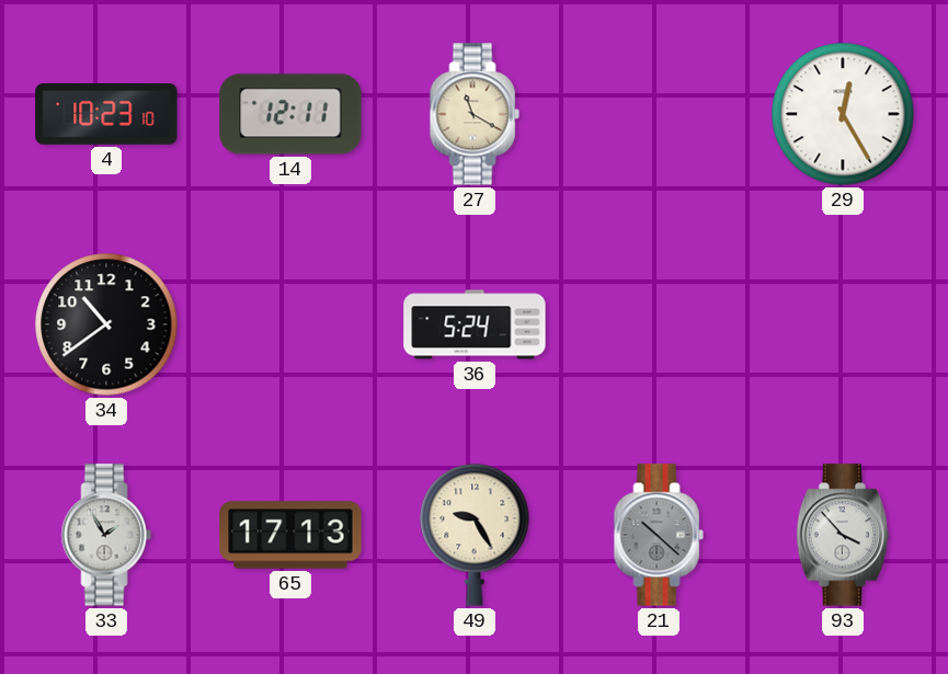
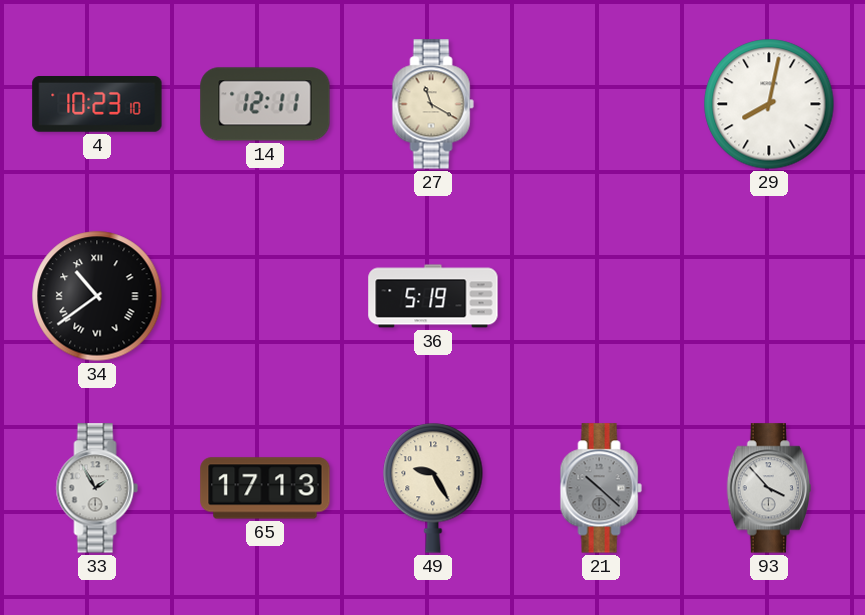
29: 12:25 -> 8:02
34 numerals: Arabic -> Roman
36: 5:24 -> 5:19
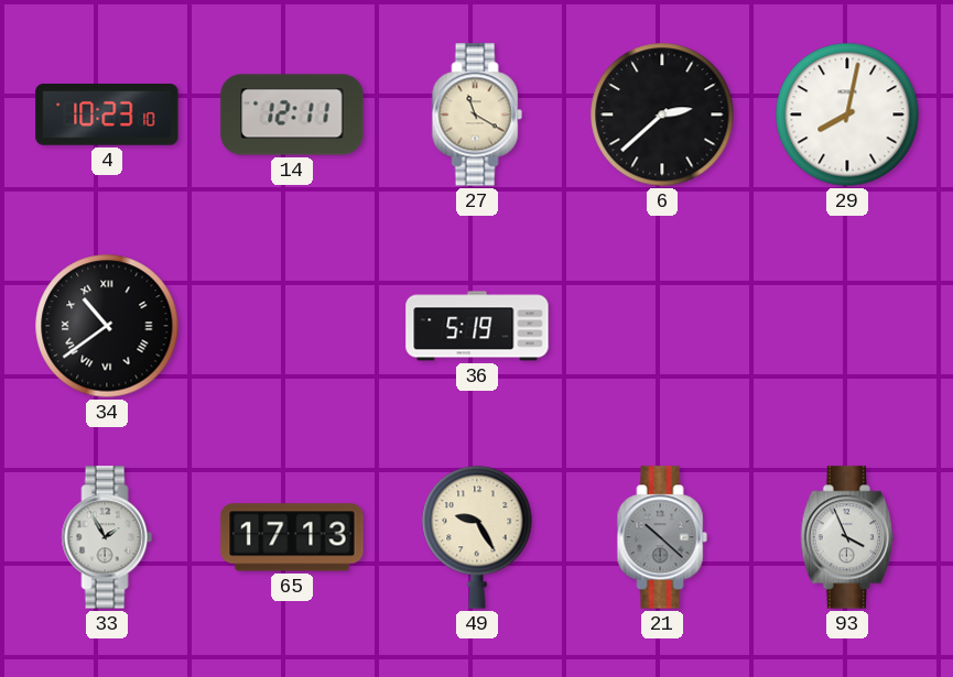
6: none -> 2:38
93: 3:53 -> 3:56
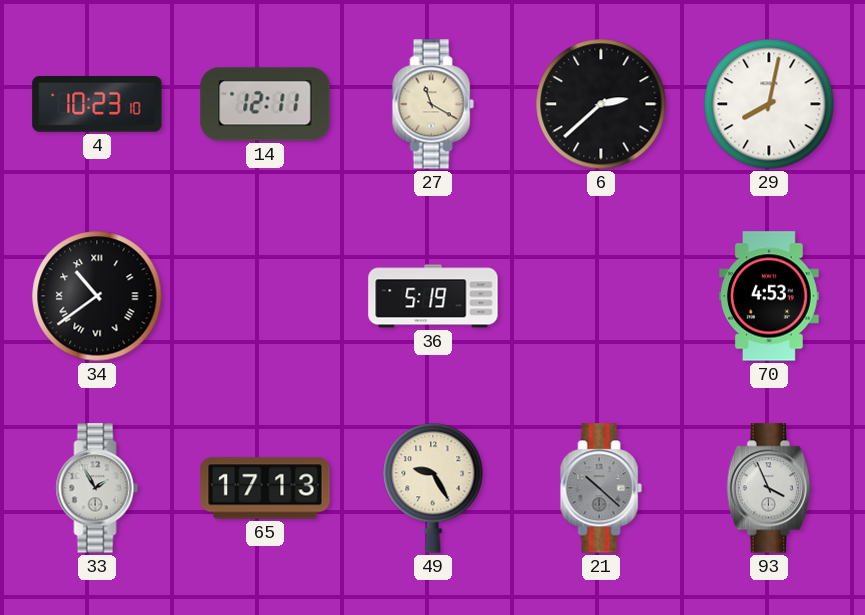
70: none -> 4:53
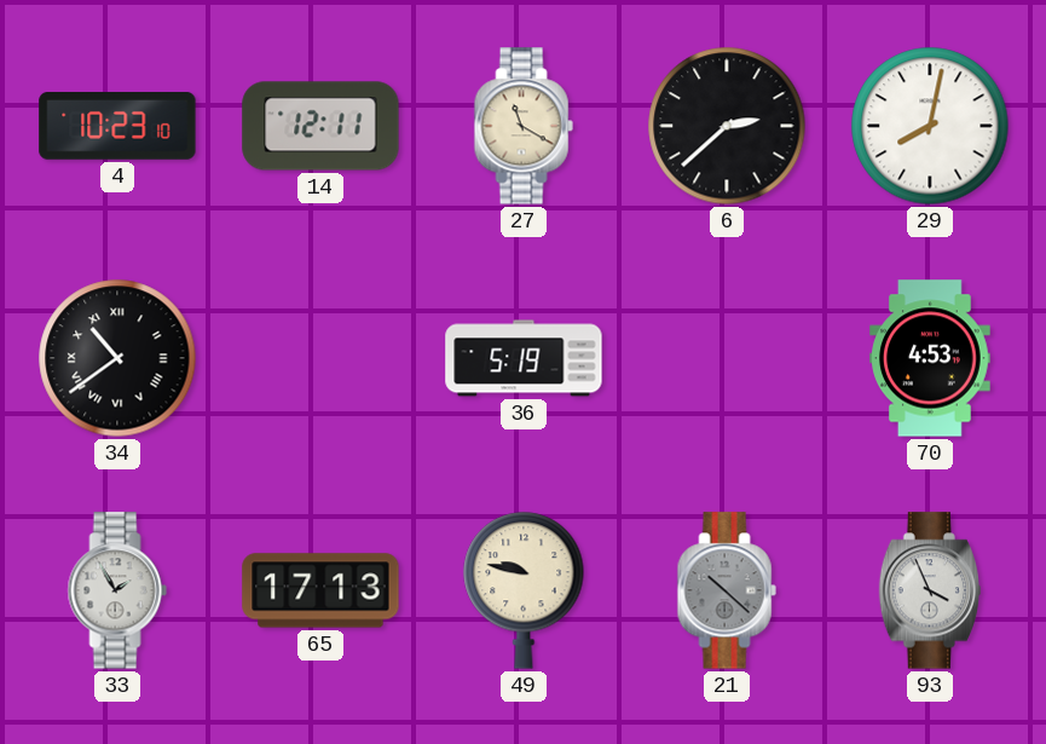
49: 9:25 -> 9:47
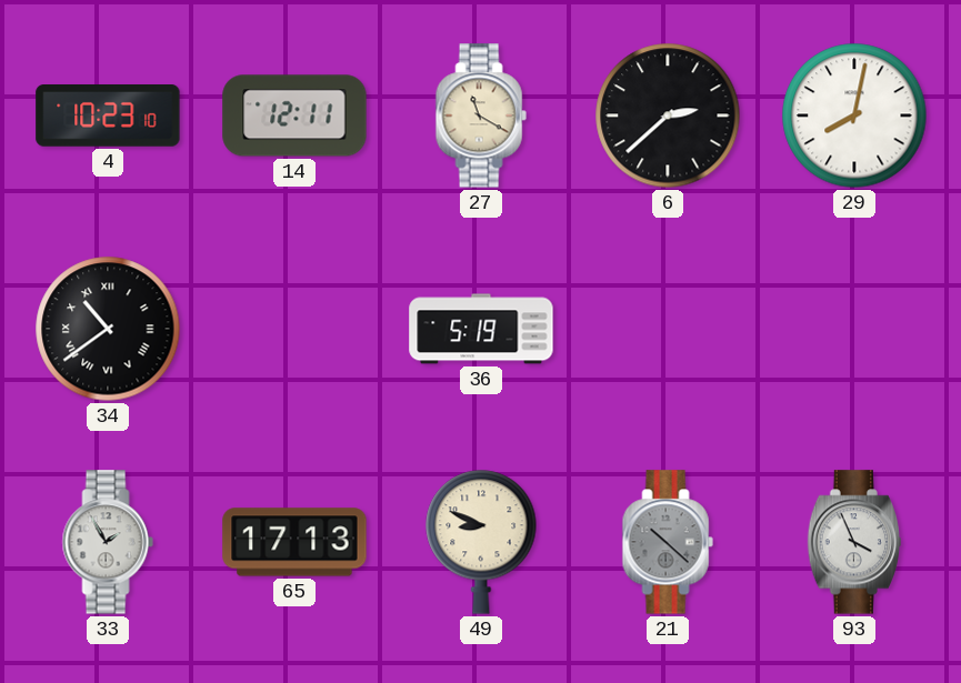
70: 4:53 -> none
49: 9:47 -> 8:49
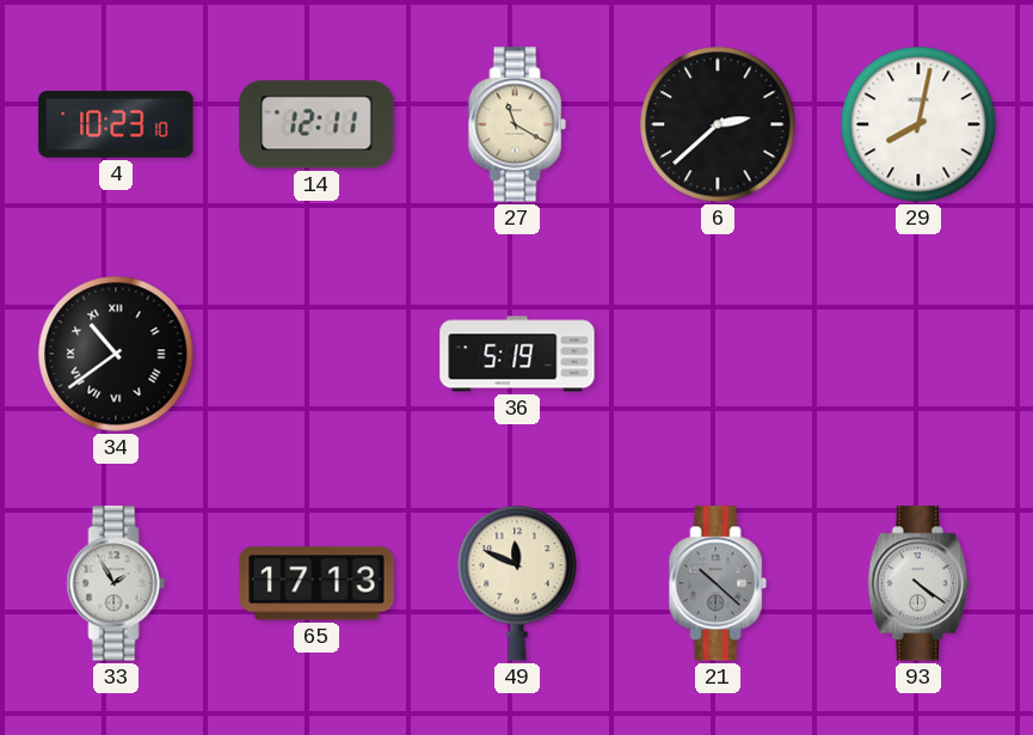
49: 8:49 -> 11:49
93: 3:56 -> 4:21
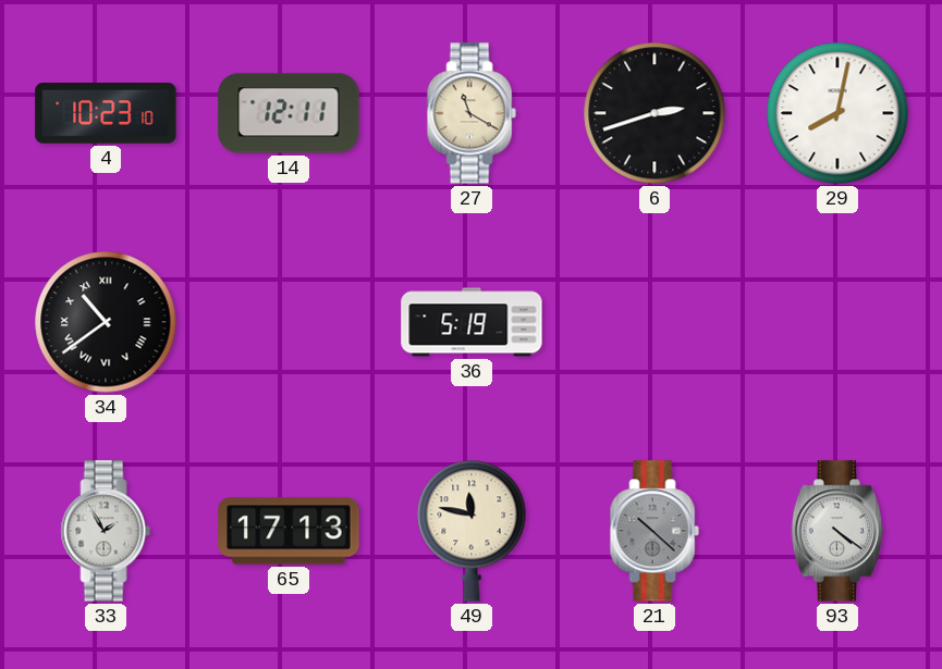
6: 2:38 -> 2:42
49: 11:49 -> 11:47
